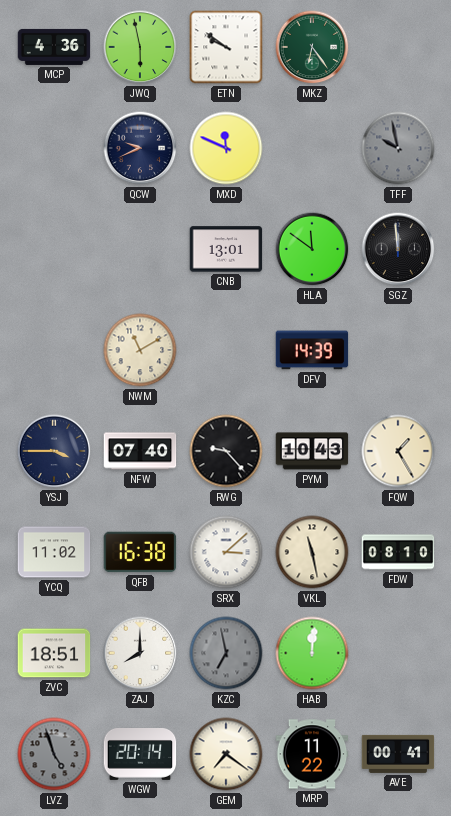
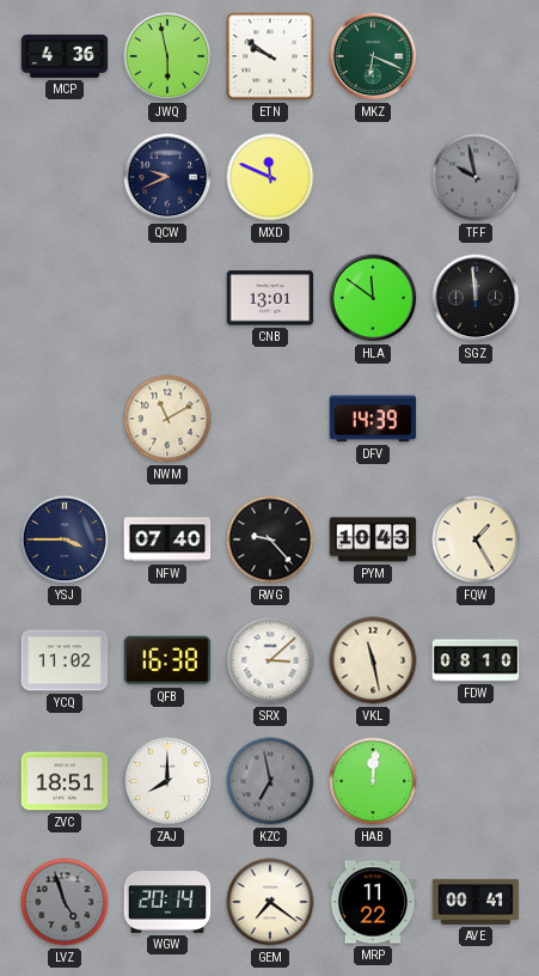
MKZ: 6:24 -> 6:19
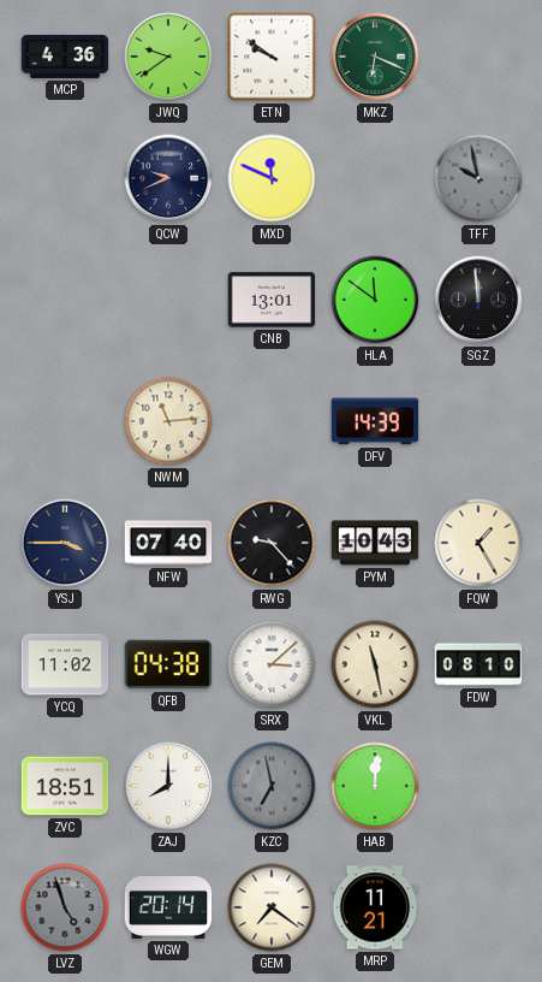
JWQ: 5:58 -> 9:39
NWM: 11:10 -> 11:14
QFB: 16:38 -> 04:38
MRP: 11:22 -> 11:21
AVE: 00:41 -> none
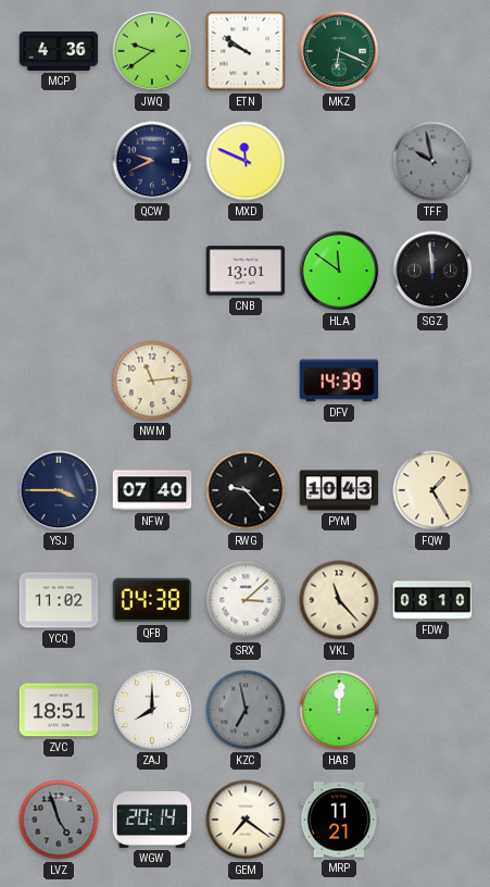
VKL: 11:28 -> 11:23
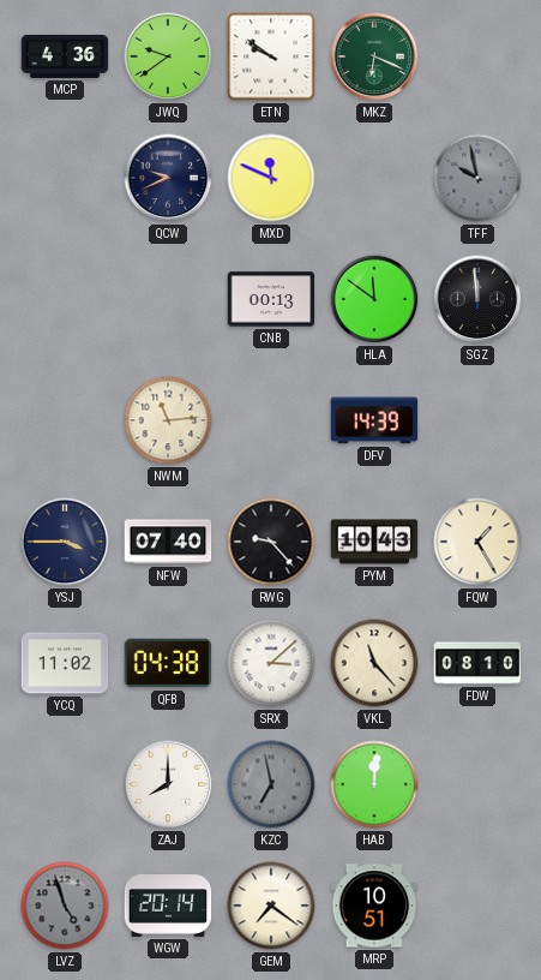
CNB: 13:01 -> 00:13
ZVC: 18:51 -> none
MRP: 11:21 -> 10:51
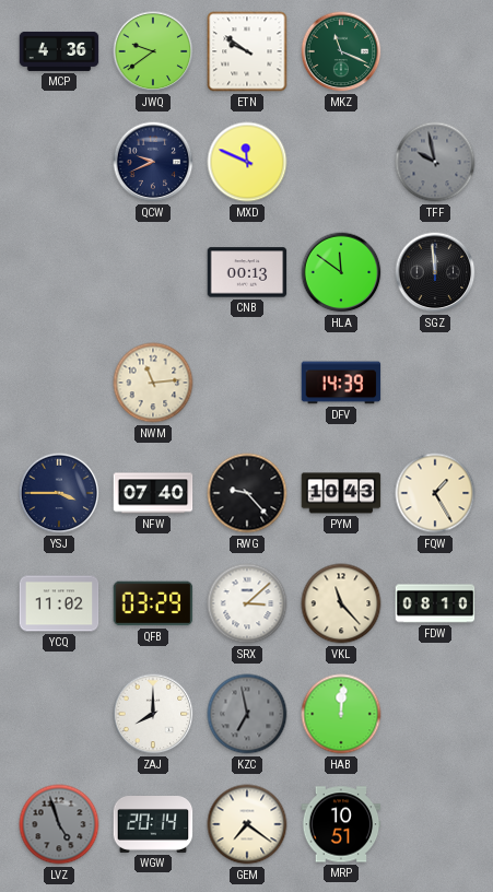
MKZ: 6:19 -> 11:19
QFB: 04:38 -> 03:29
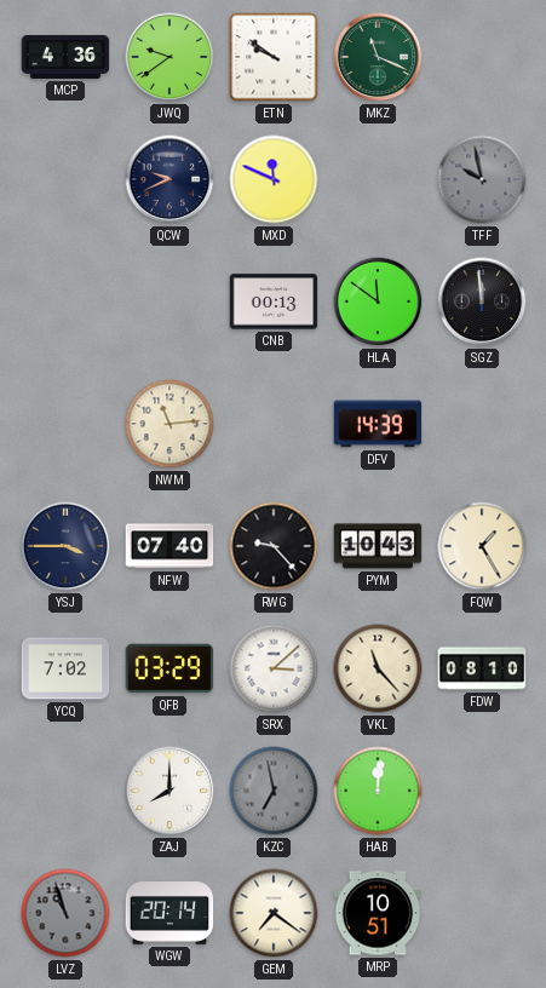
YCQ: 11:02 -> 7:02
LVZ: 4:57 -> 10:57
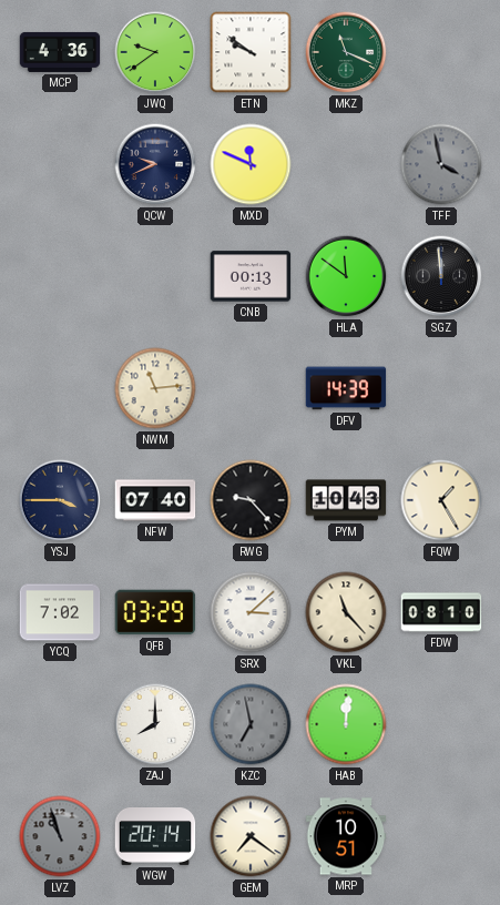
TFF: 9:58 -> 3:58
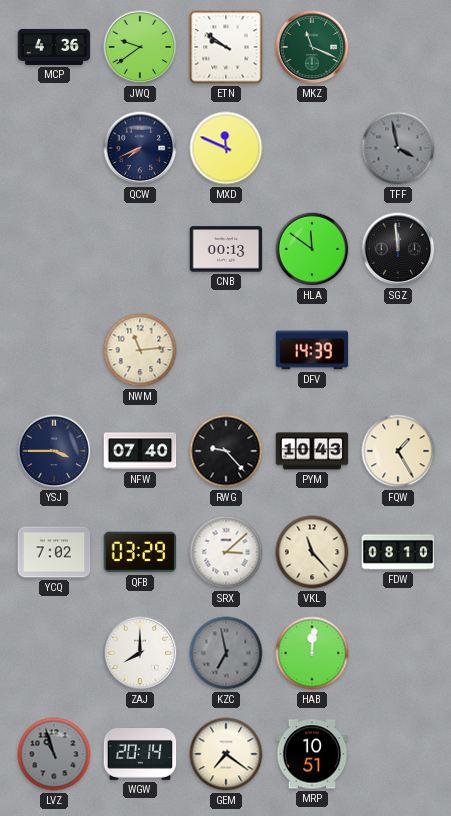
QCW: 9:41 -> 7:41
